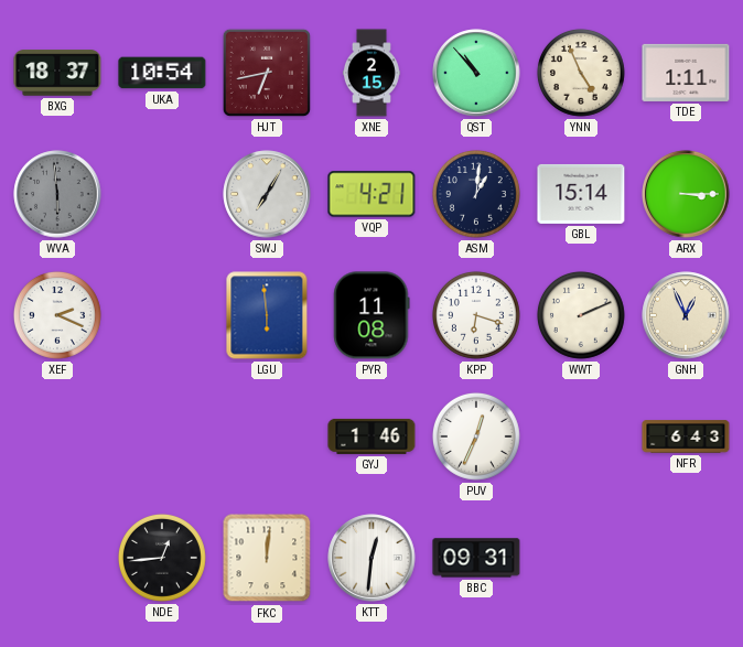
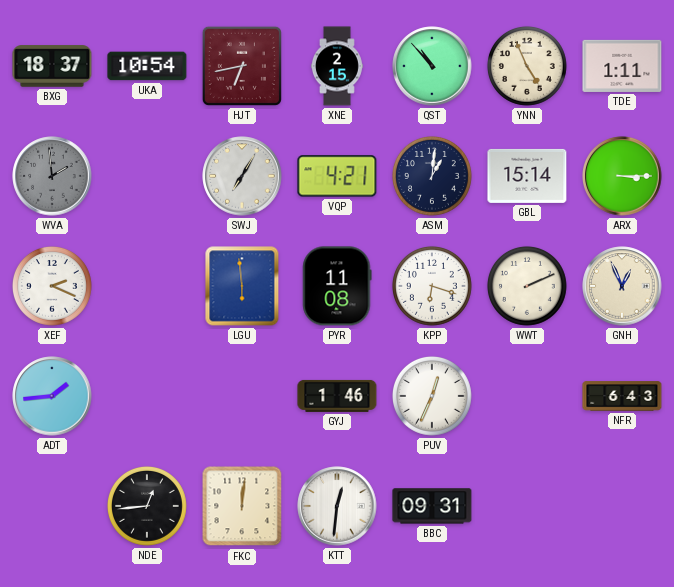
WVA: 5:59 -> 1:59
ADT: none -> 1:44
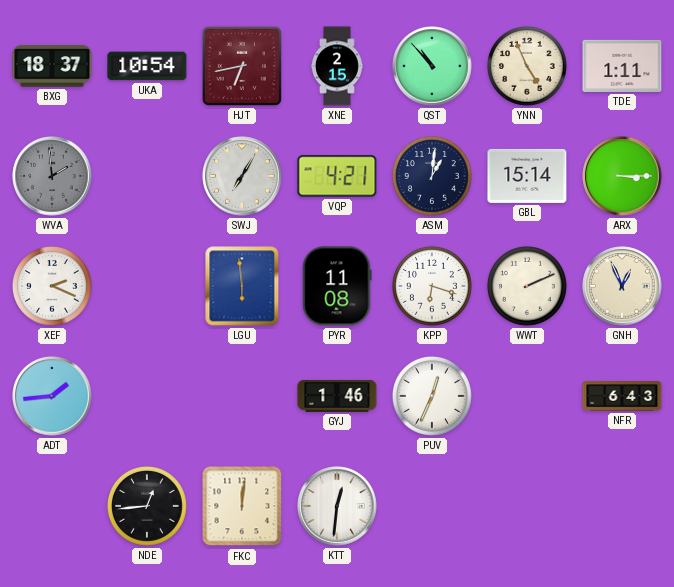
BBC: 09:31 -> none
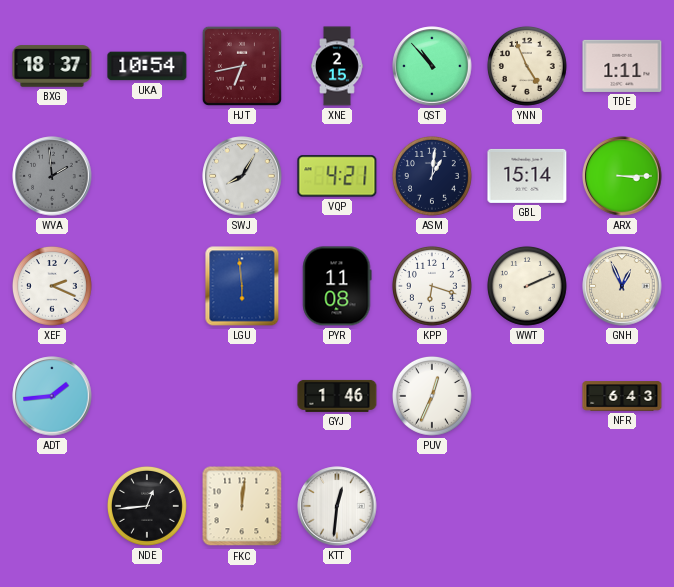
SWJ: 7:05 -> 8:05
